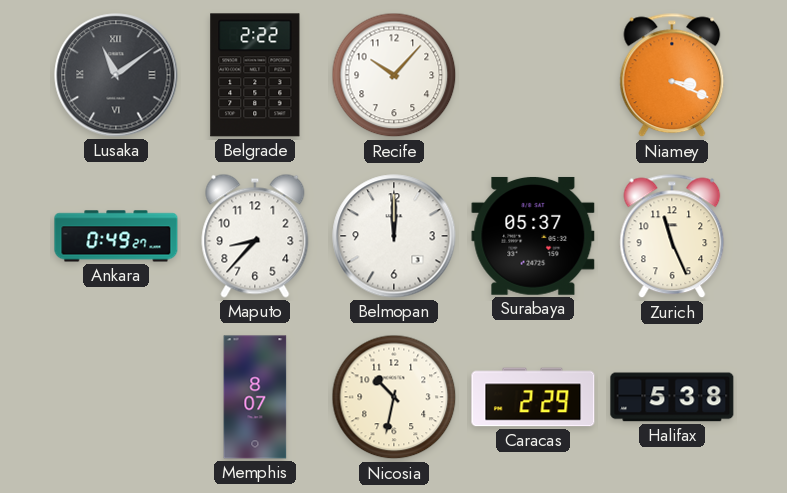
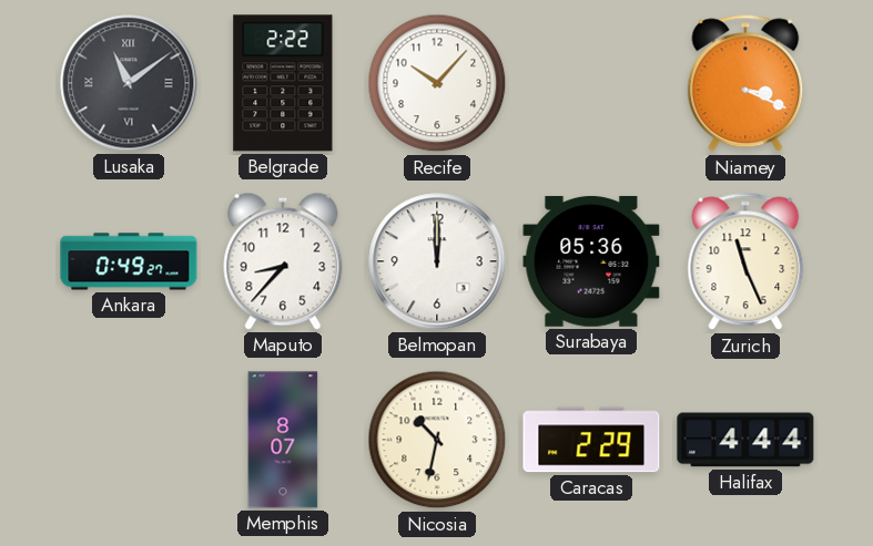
Surabaya: 05:37 -> 05:36
Halifax: 5:38 -> 4:44
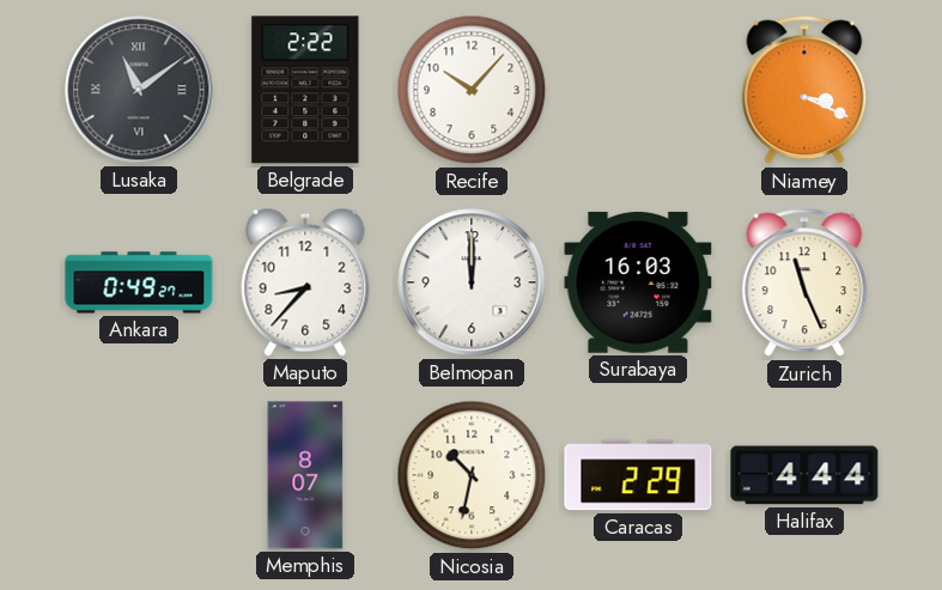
Surabaya: 05:36 -> 16:03
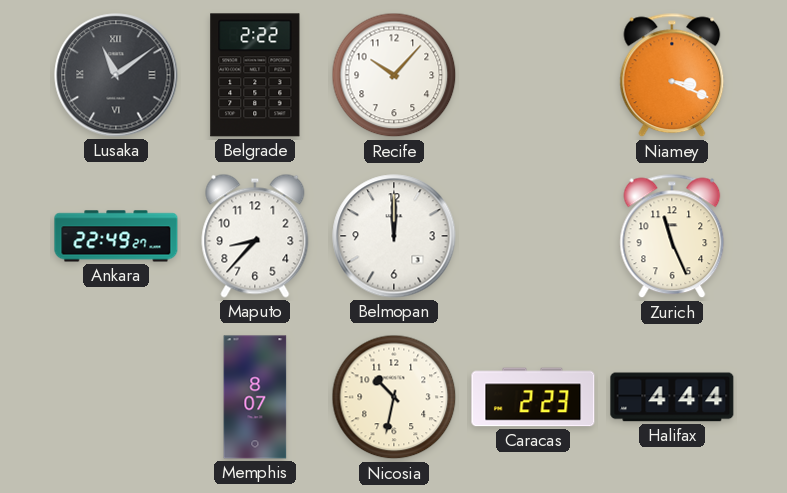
Ankara: 0:49 -> 22:49
Surabaya: 16:03 -> none
Caracas: 2:29 -> 2:23
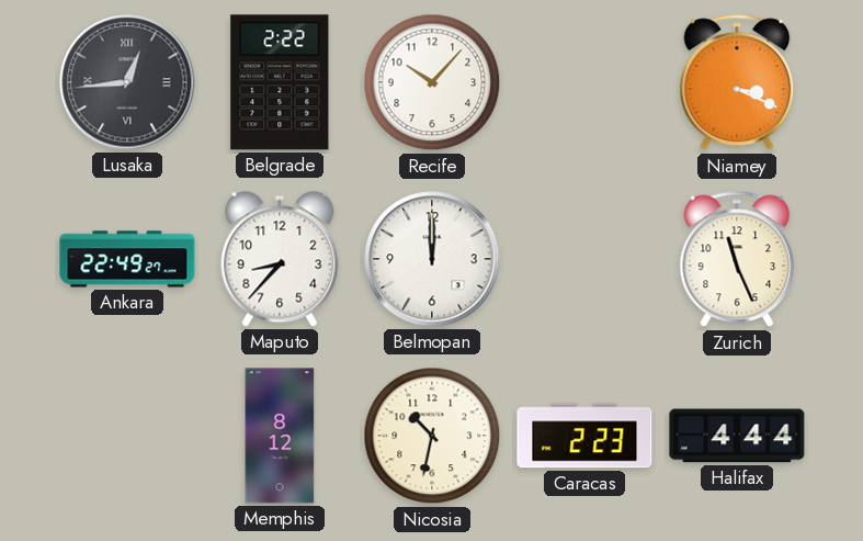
Lusaka: 11:09 -> 12:44
Memphis: 8:07 -> 8:12
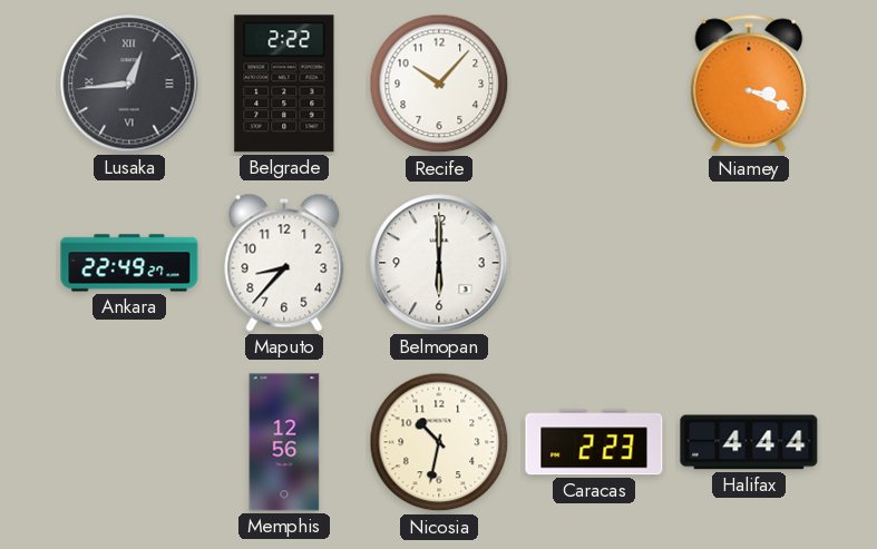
Belmopan: 12:00 -> 6:00
Zurich: 11:26 -> none
Memphis: 8:12 -> 12:56
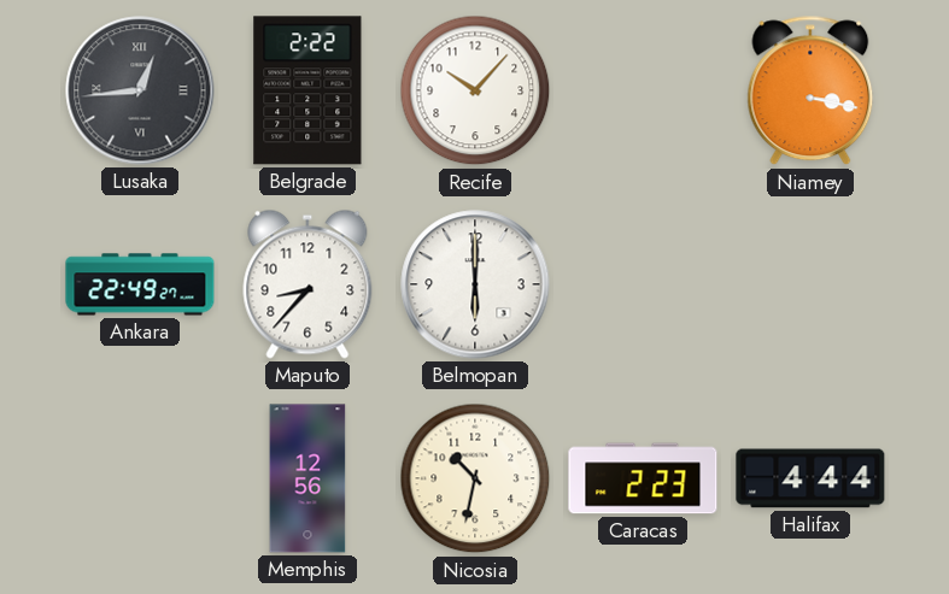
Niamey: 3:19 -> 3:17
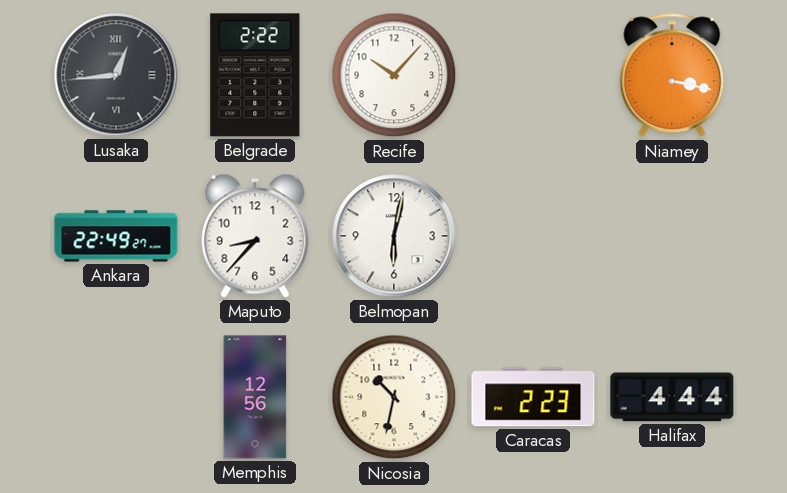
Belmopan: 6:00 -> 6:02
